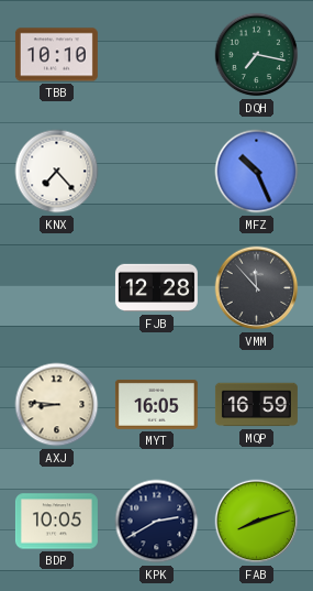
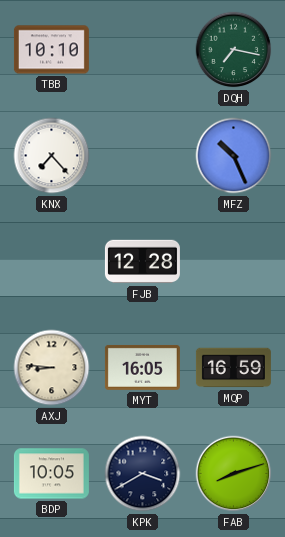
VMM: 11:53 -> none
KPK: 2:40 -> 3:40
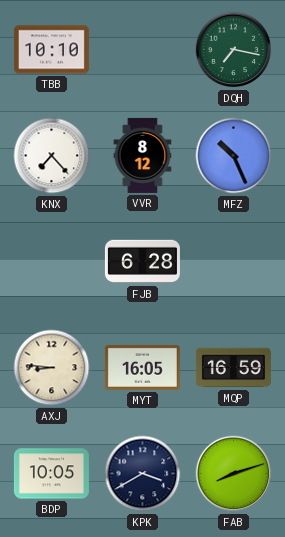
VVR: none -> 8:12
FJB: 12:28 -> 6:28
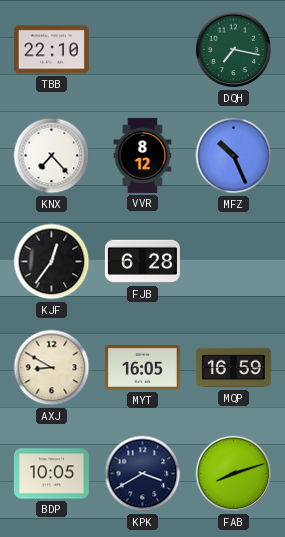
TBB: 10:10 -> 22:10
KJF: none -> 12:36
AXJ: 8:46 -> 8:50
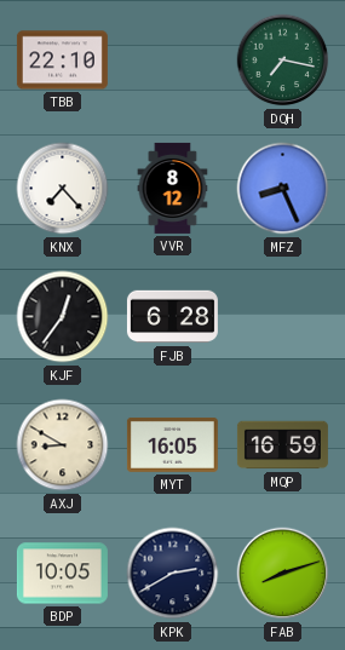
MFZ: 10:26 -> 8:26
KPK: 3:40 -> 2:40
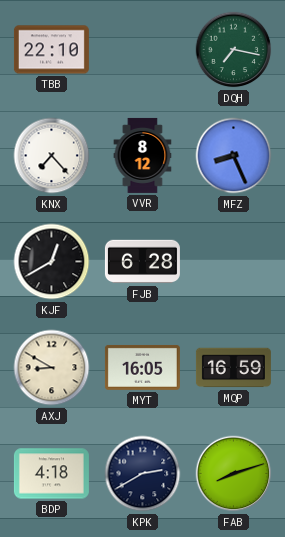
KJF: 12:36 -> 12:40
BDP: 10:05 -> 4:18
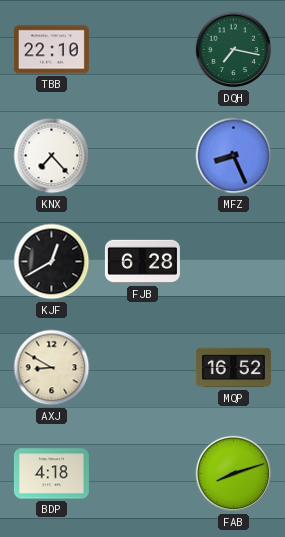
VVR: 8:12 -> none
MYT: 16:05 -> none
MQP: 16:59 -> 16:52
KPK: 2:40 -> none
